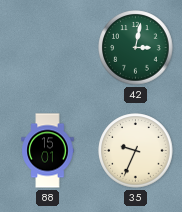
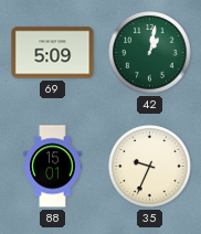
69: none -> 5:09
42: 3:02 -> 1:02
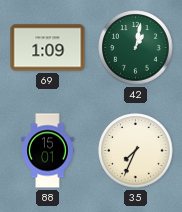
69: 5:09 -> 1:09
35: 9:34 -> 7:34
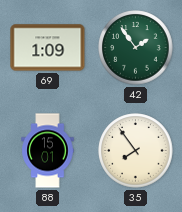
42: 1:02 -> 1:54
35: 7:34 -> 7:54
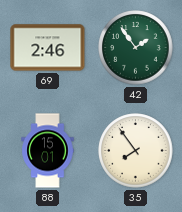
69: 1:09 -> 2:46
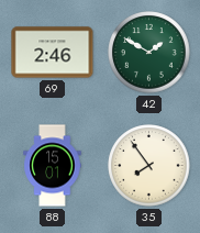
42: 1:54 -> 1:50
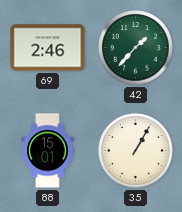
42: 1:50 -> 1:37
35: 7:54 -> 1:05
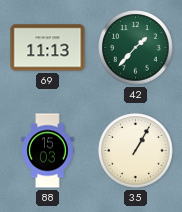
69: 2:46 -> 11:13
88: 15:01 -> 15:03
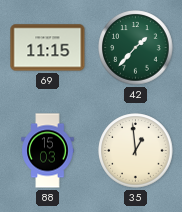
69: 11:13 -> 11:15
35: 1:05 -> 12:59
